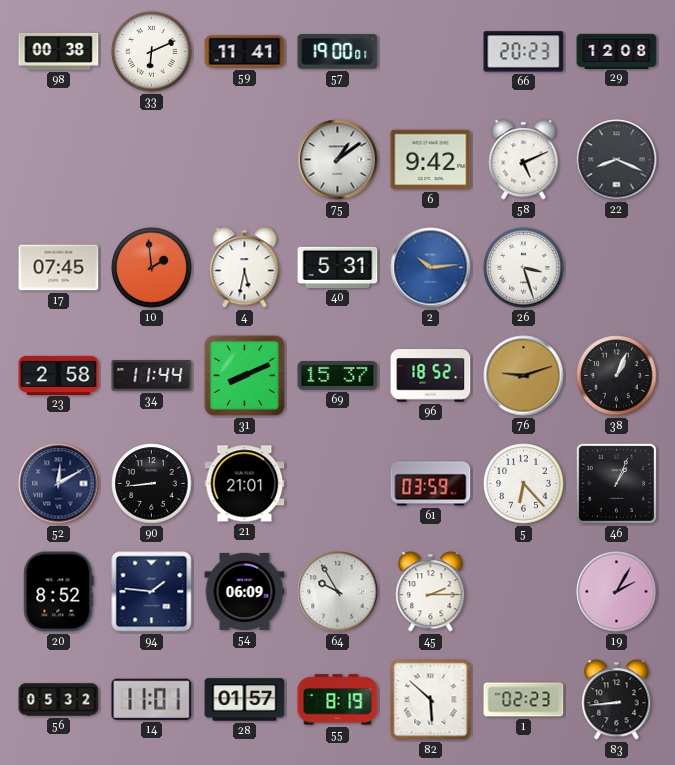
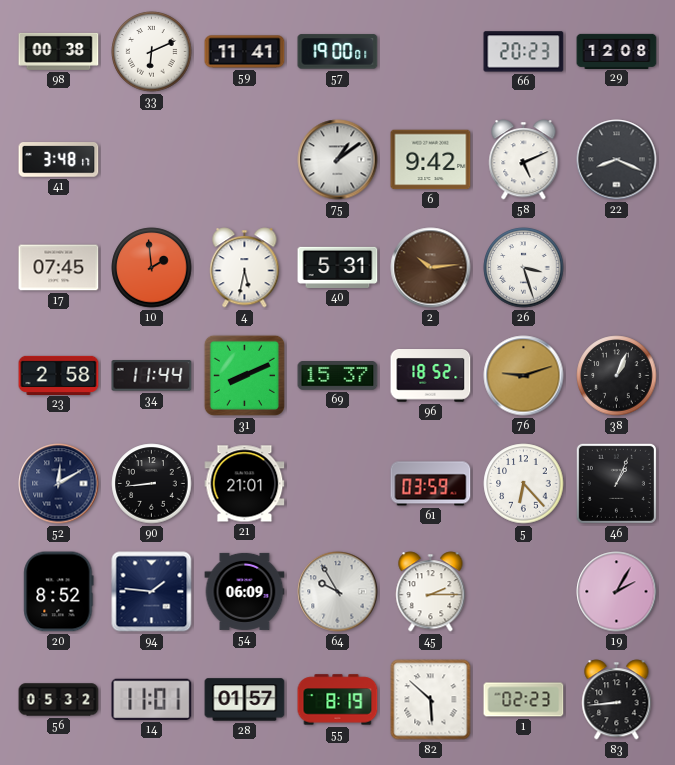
41: none -> 3:48
2 dial: blue -> brown
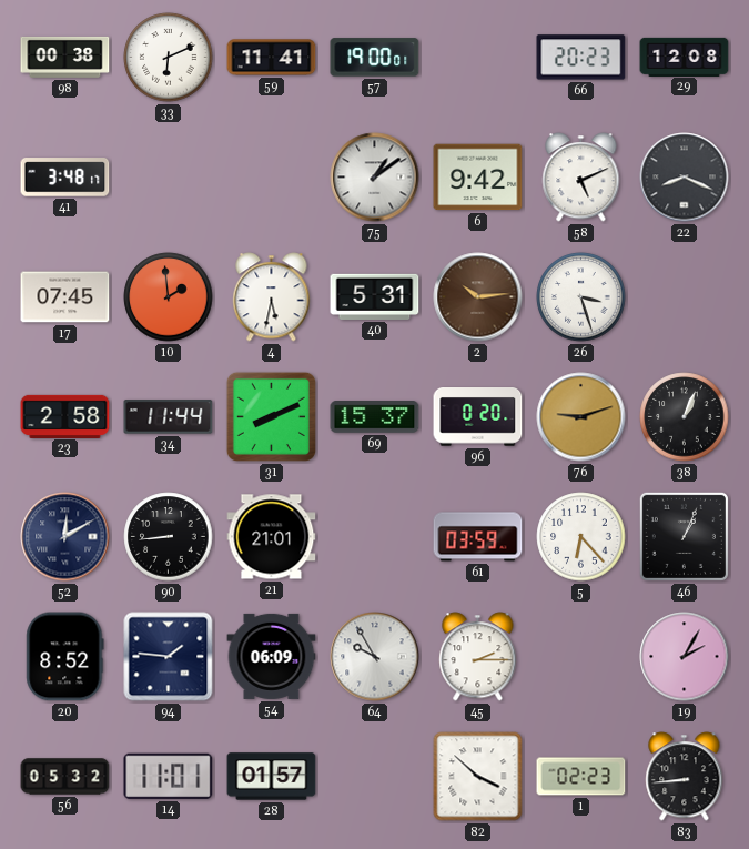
96: 18:52 -> 0:20
55: 8:19 -> none
82: 5:52 -> 3:52
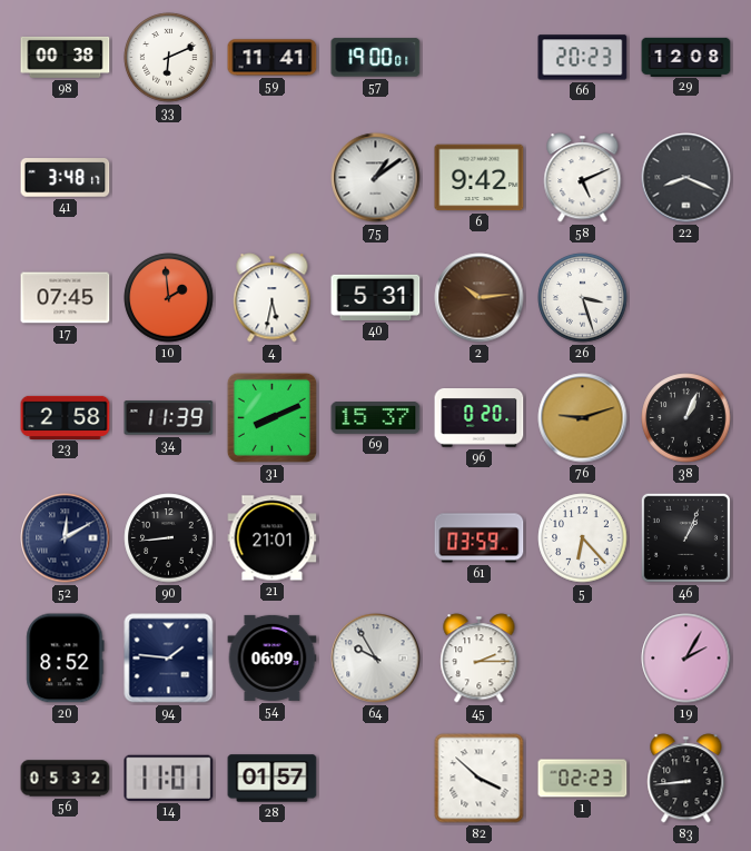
34: 11:44 -> 11:39
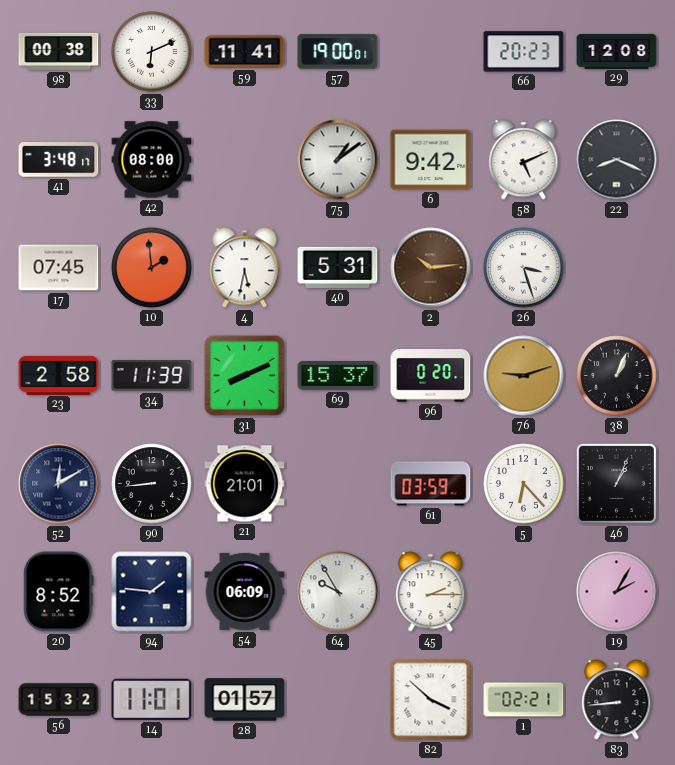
42: none -> 08:00
56: 05:32 -> 15:32
1: 02:23 -> 02:21
